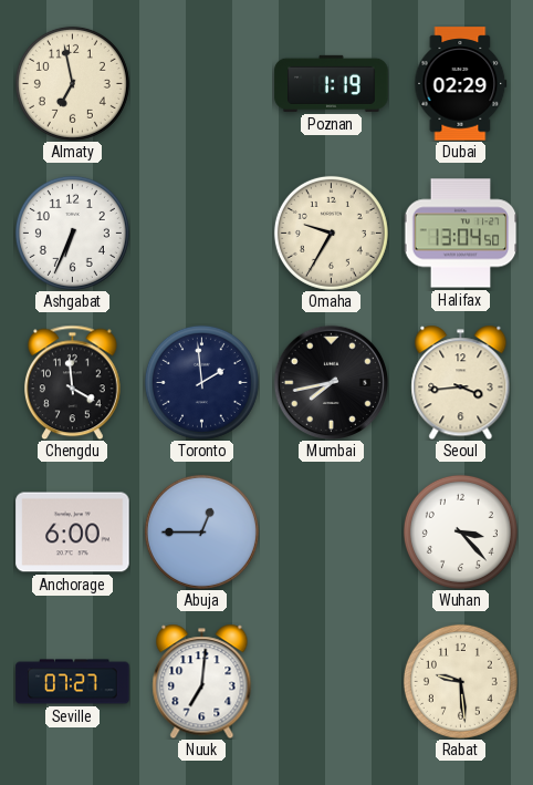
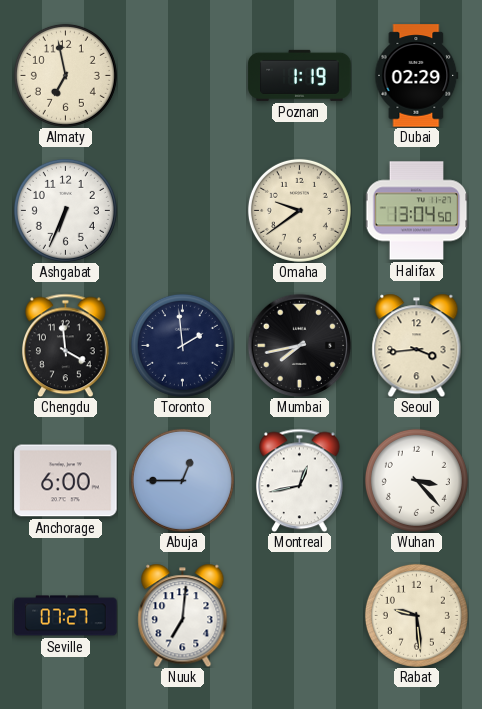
Omaha: 9:35 -> 9:39
Montreal: none -> 12:43
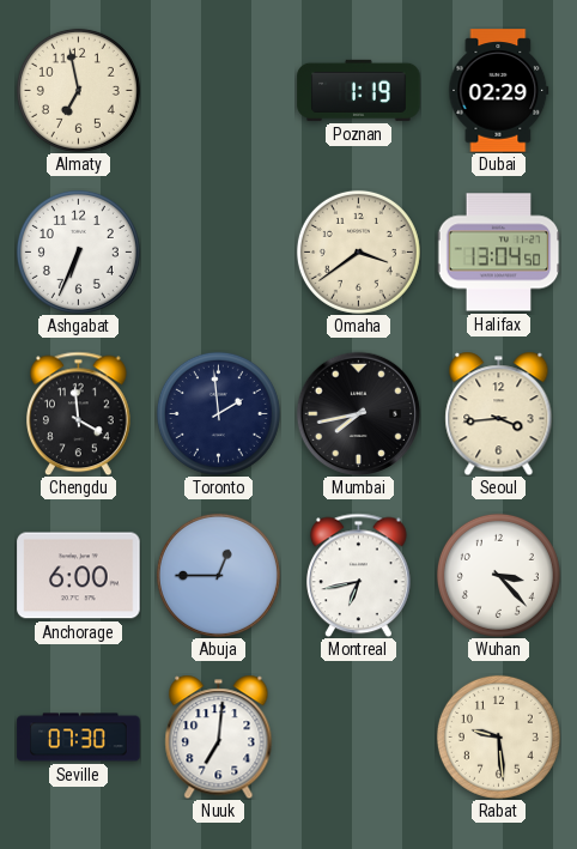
Omaha: 9:39 -> 3:39
Montreal: 12:43 -> 6:43
Seville: 07:27 -> 07:30
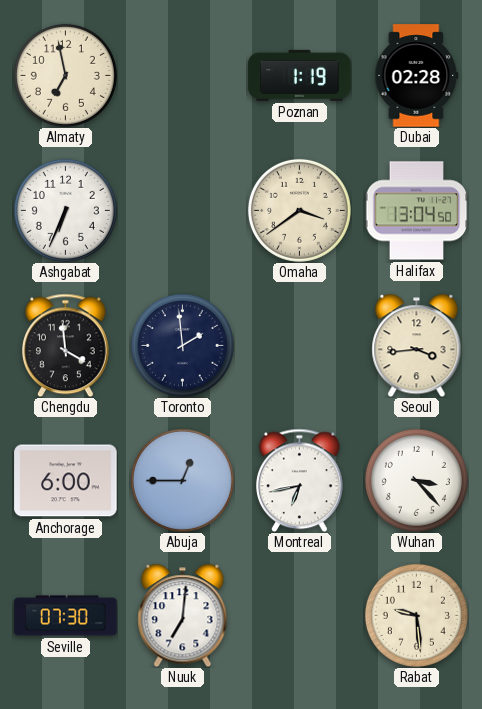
Dubai: 02:29 -> 02:28
Mumbai: 7:43 -> none
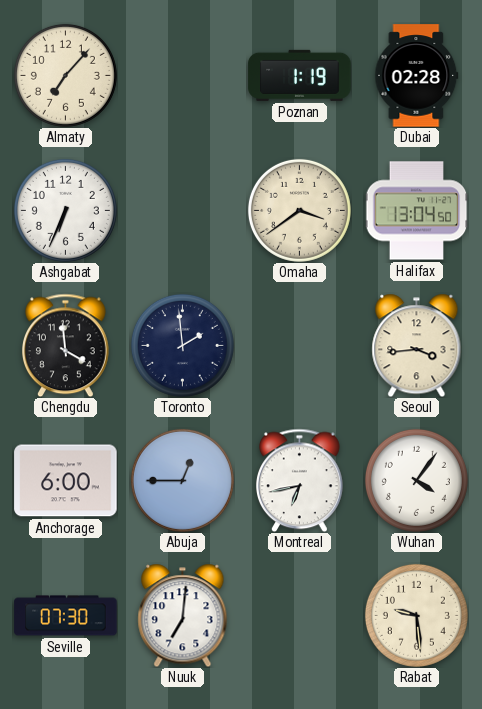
Almaty: 6:58 -> 7:07
Wuhan: 3:23 -> 4:06
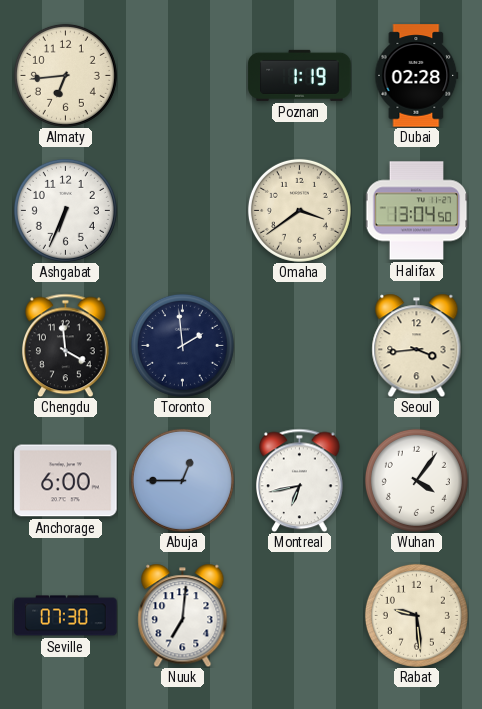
Almaty: 7:07 -> 6:44
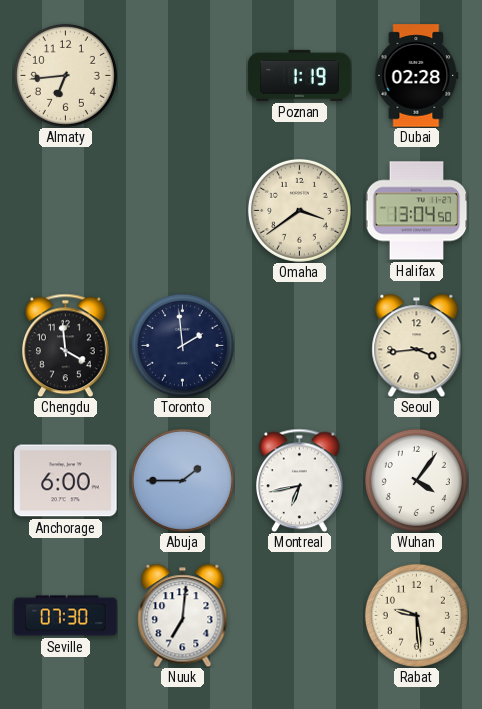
Ashgabat: 6:34 -> none
Abuja: 12:45 -> 1:45
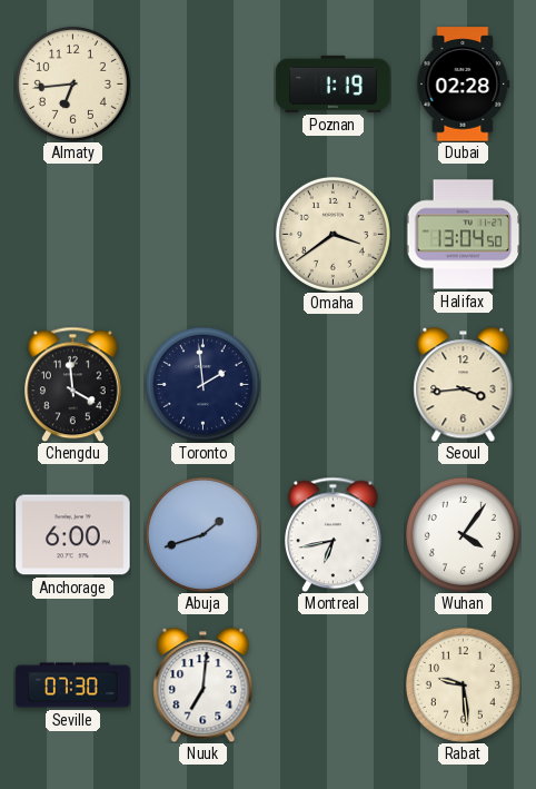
Abuja: 1:45 -> 1:42
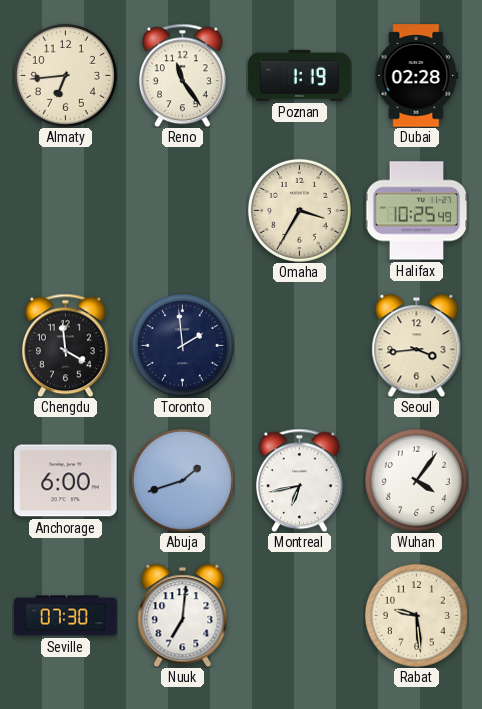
Reno: none -> 11:24
Omaha: 3:39 -> 3:35
Halifax: 13:04 -> 10:25
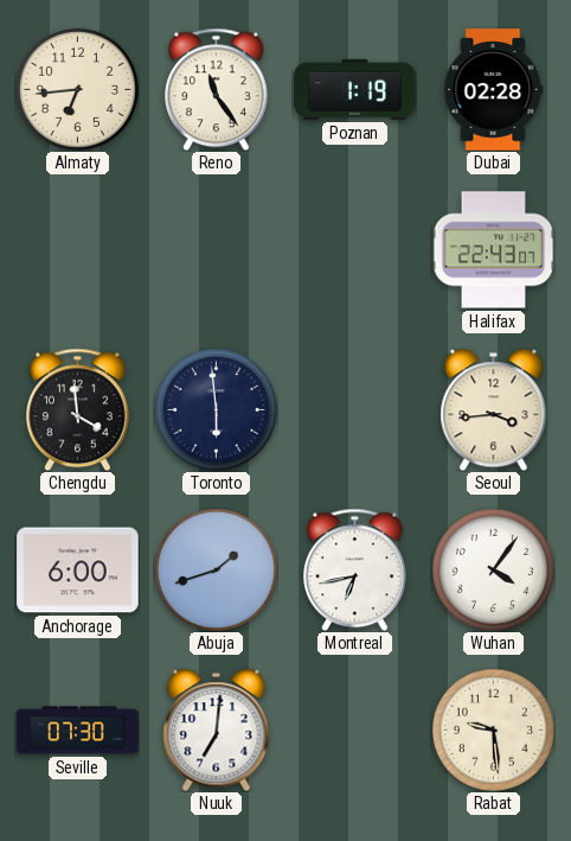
Omaha: 3:35 -> none
Halifax: 10:25 -> 22:43
Toronto: 1:59 -> 5:59
